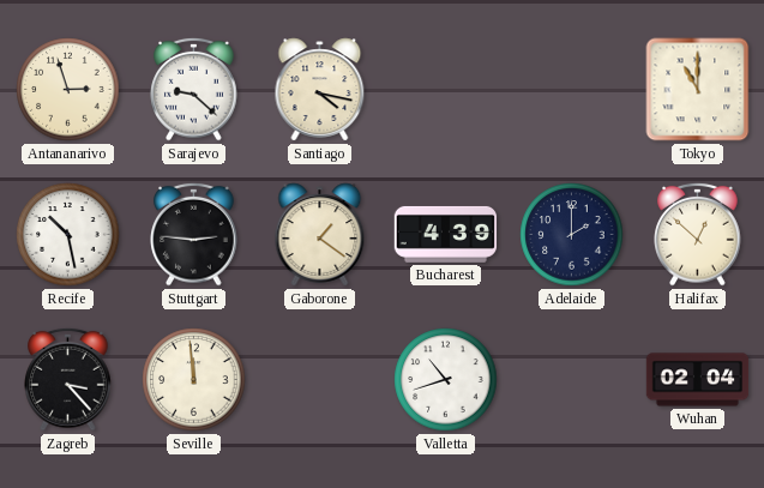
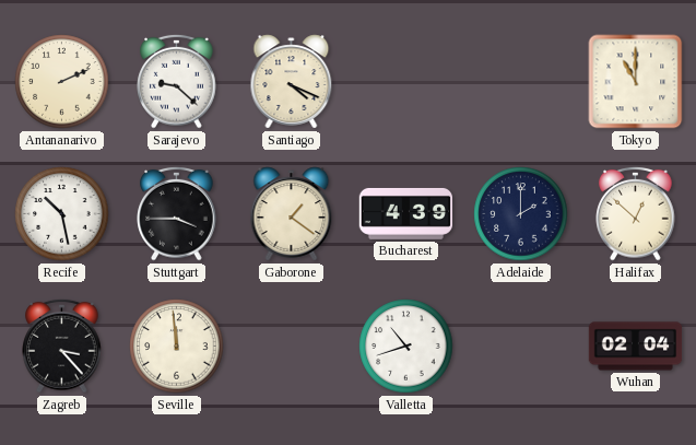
Antananarivo: 2:57 -> 2:11
Santiago: 4:17 -> 4:19
Stuttgart: 2:46 -> 3:45
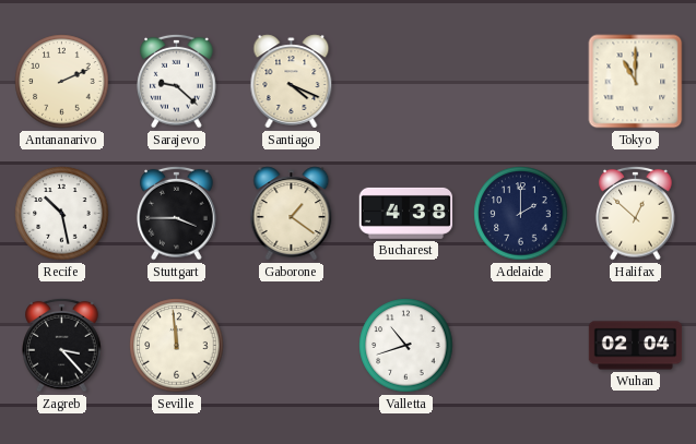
Bucharest: 4:39 -> 4:38
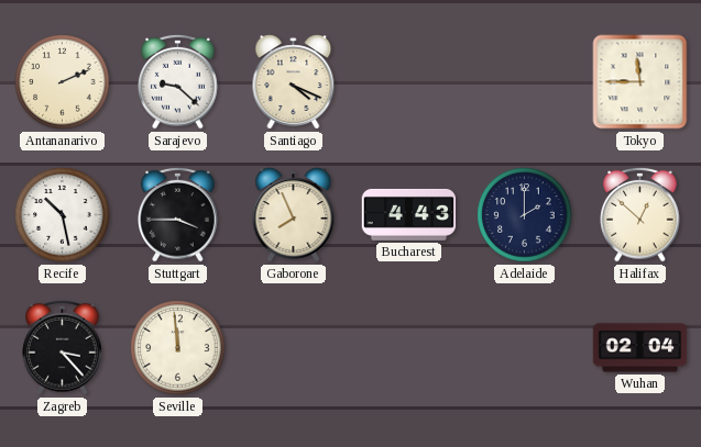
Tokyo: 11:00 -> 11:45
Gaborone: 1:21 -> 7:56
Bucharest: 4:38 -> 4:43
Valletta: 10:42 -> none
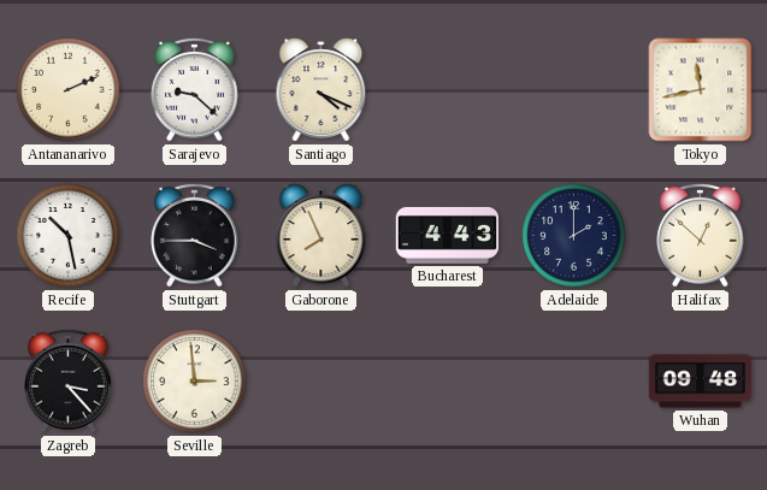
Tokyo: 11:45 -> 11:43
Seville: 11:59 -> 2:59
Wuhan: 02:04 -> 09:48
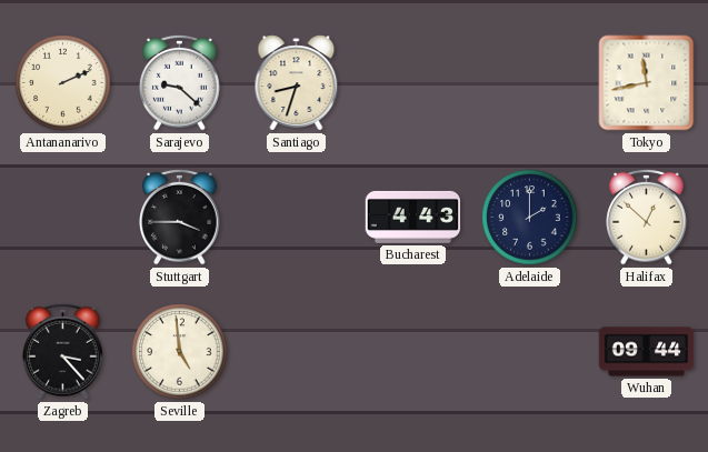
Santiago: 4:19 -> 8:33
Recife: 10:28 -> none
Gaborone: 7:56 -> none
Seville: 2:59 -> 4:59
Wuhan: 09:48 -> 09:44
